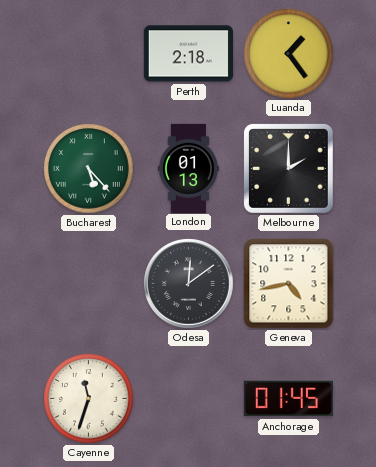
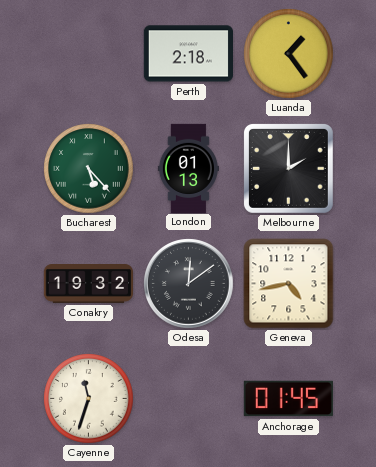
Conakry: none -> 19:32
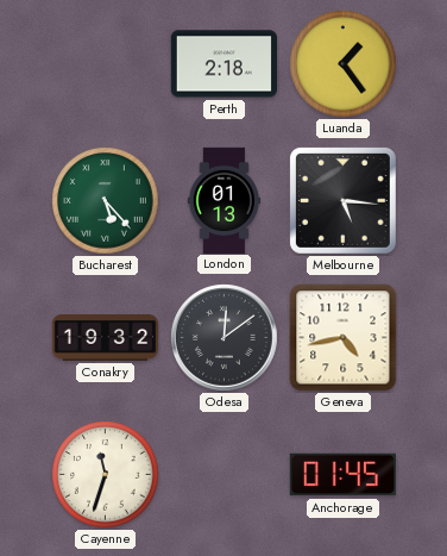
Melbourne: 2:00 -> 5:16
